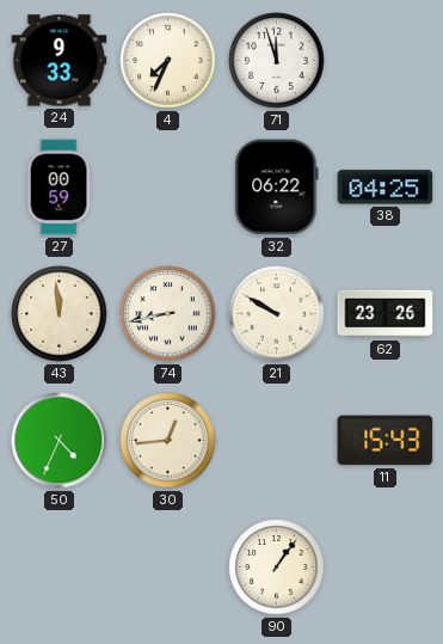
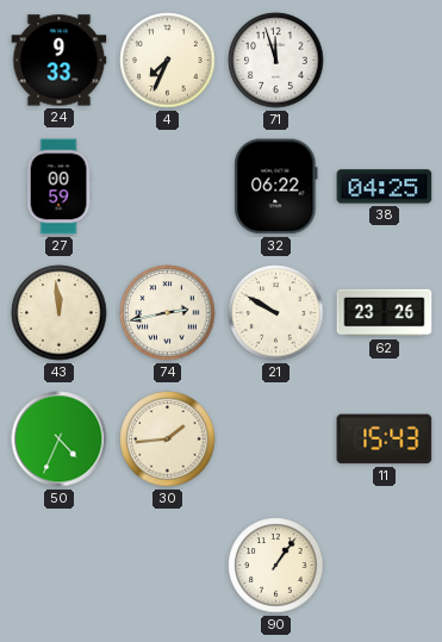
74: 8:43 -> 2:43
30: 12:44 -> 1:44
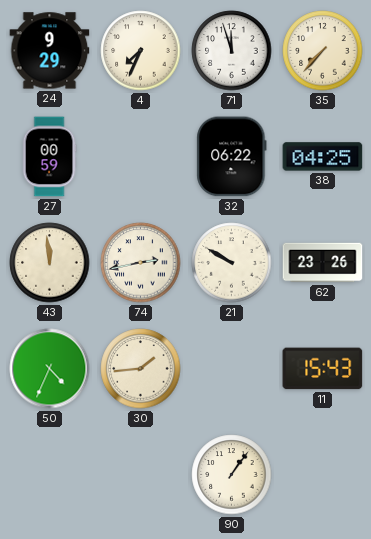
24: 9:33 -> 9:29
35: none -> 7:37
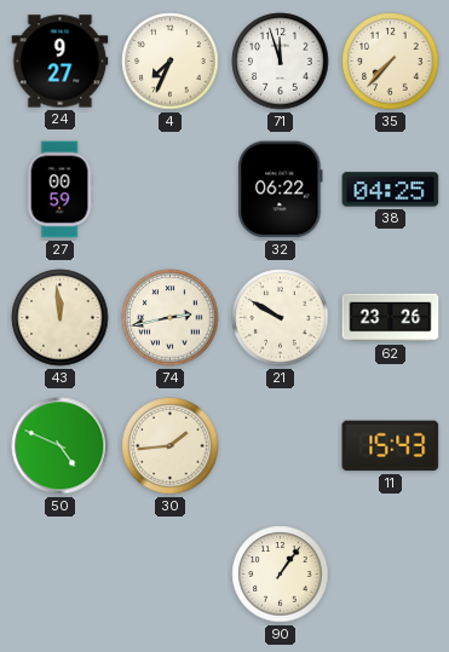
24: 9:29 -> 9:27
50: 4:34 -> 4:49
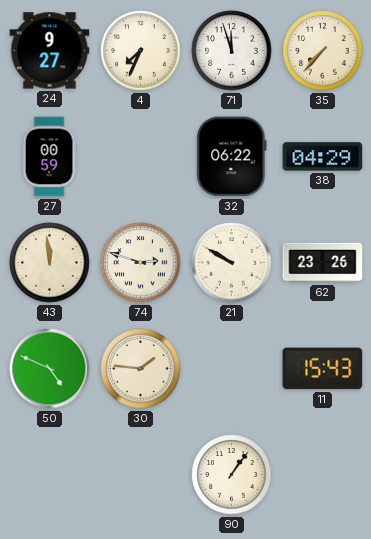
38: 04:25 -> 04:29
74: 2:43 -> 2:48
30: 1:44 -> 1:46
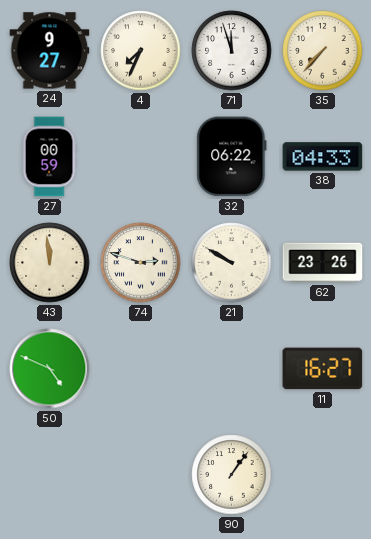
38: 04:29 -> 04:33
30: 1:46 -> none
11: 15:43 -> 16:27
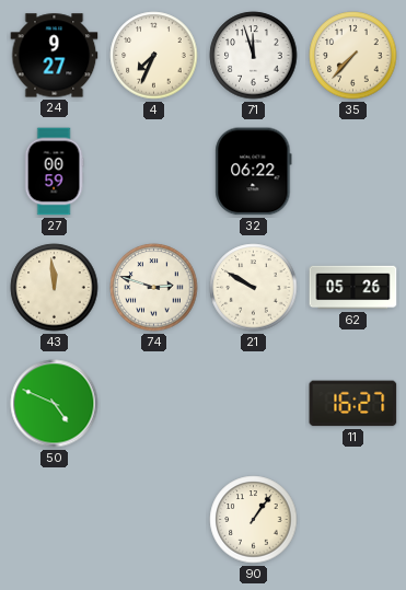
38: 04:33 -> none
62: 23:26 -> 05:26
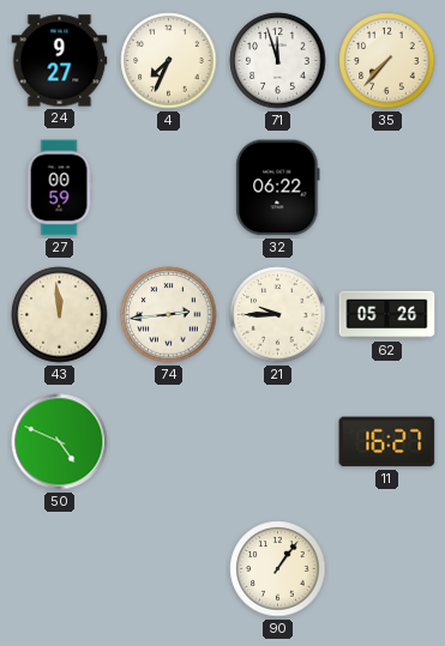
74: 2:48 -> 2:44
21: 9:50 -> 9:45
